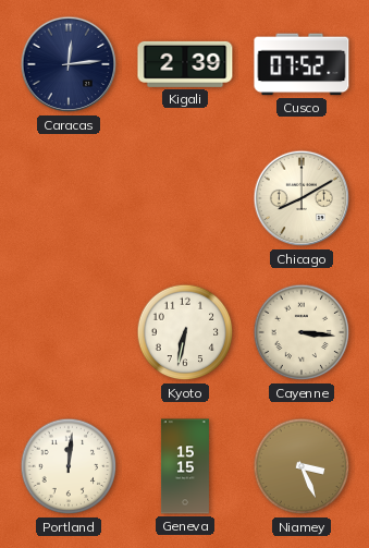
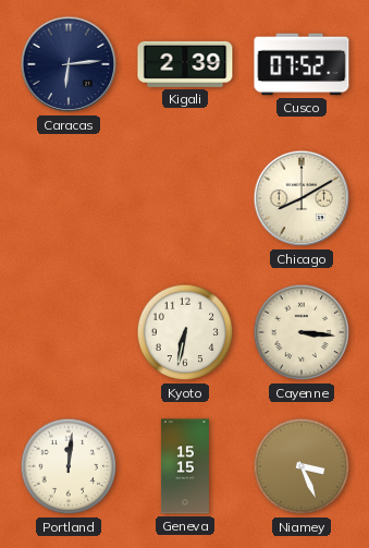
Caracas: 12:14 -> 6:14
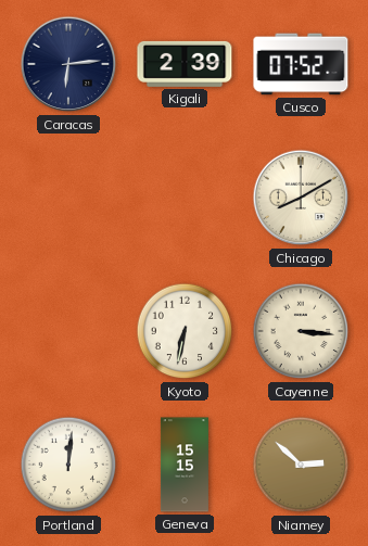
Niamey: 3:26 -> 2:52
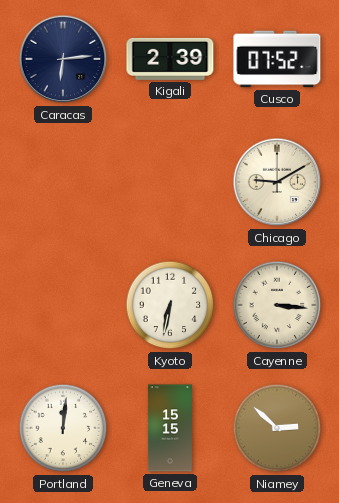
Chicago: 8:10 -> 9:10
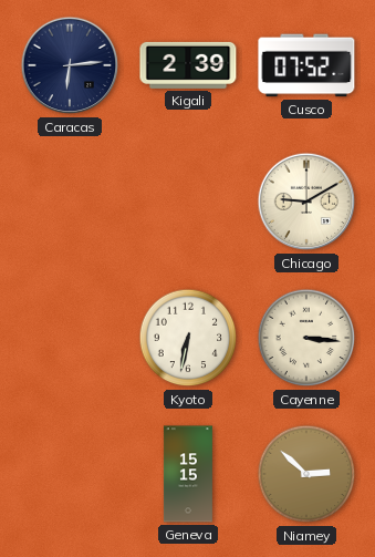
Portland: 12:01 -> none
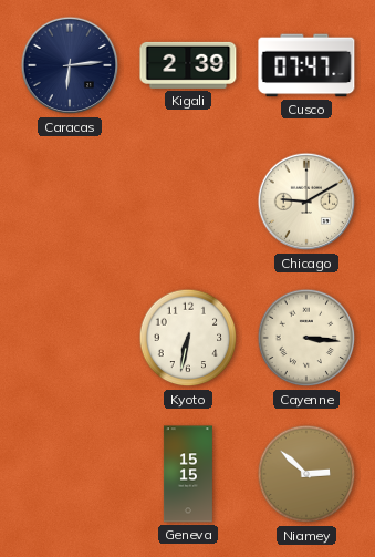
Cusco: 07:52 -> 07:47
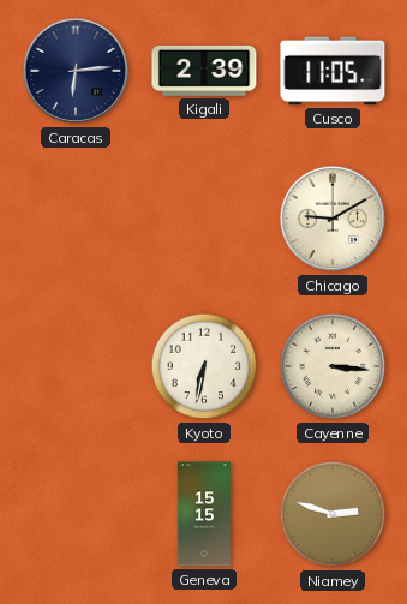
Cusco: 07:47 -> 11:05
Niamey: 2:52 -> 2:48
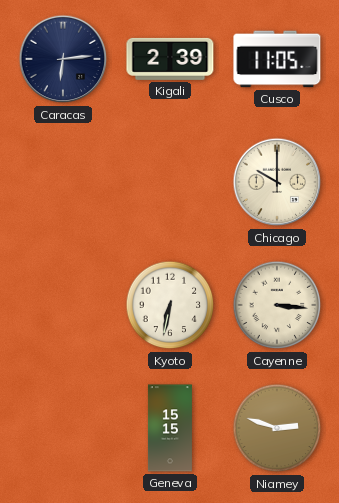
Chicago: 9:10 -> 10:00
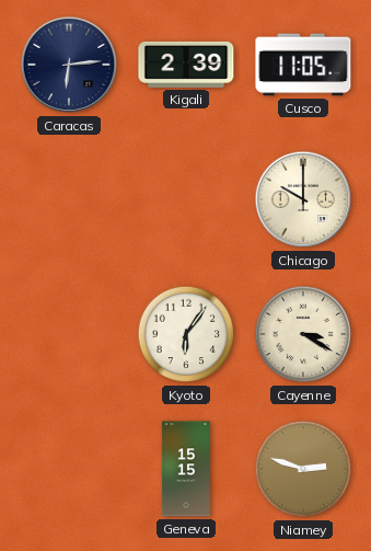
Kyoto: 6:32 -> 6:06
Cayenne: 3:16 -> 3:20
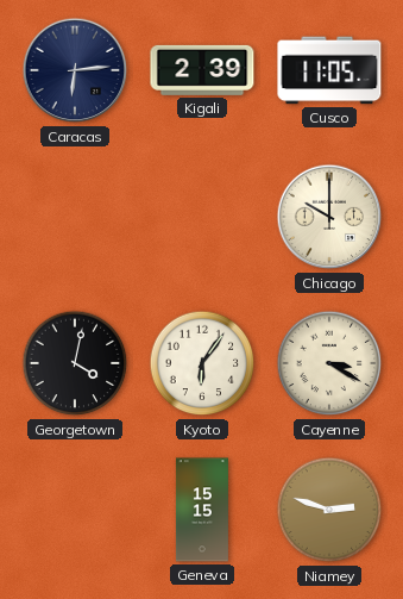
Georgetown: none -> 4:02
